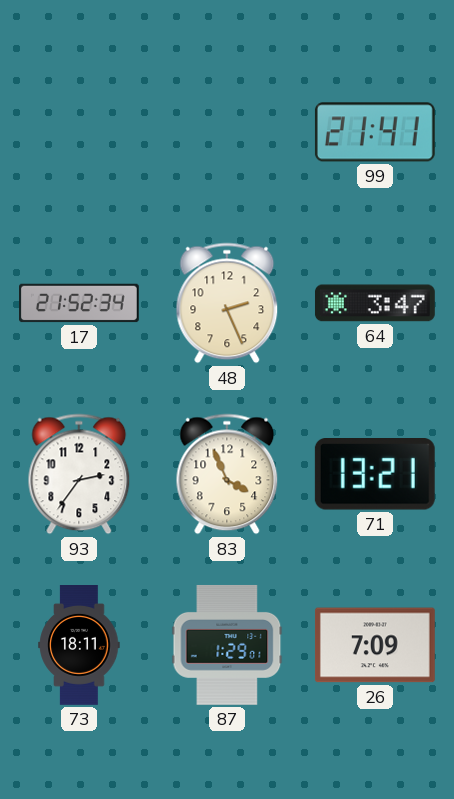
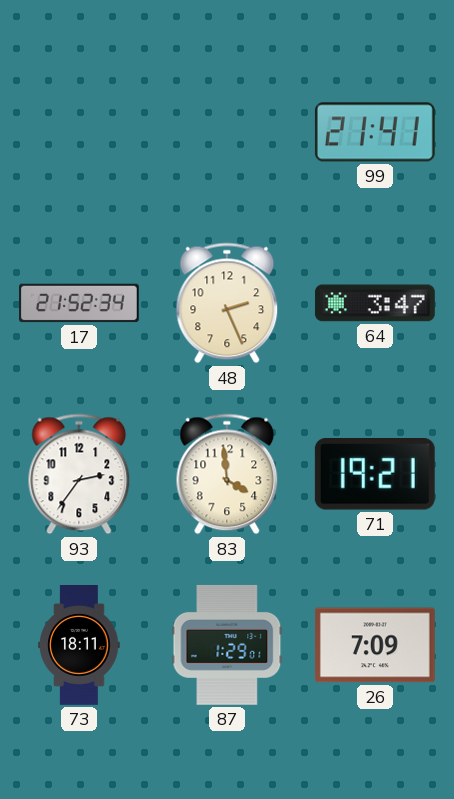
83: 3:56 -> 3:59
71: 13:21 -> 19:21
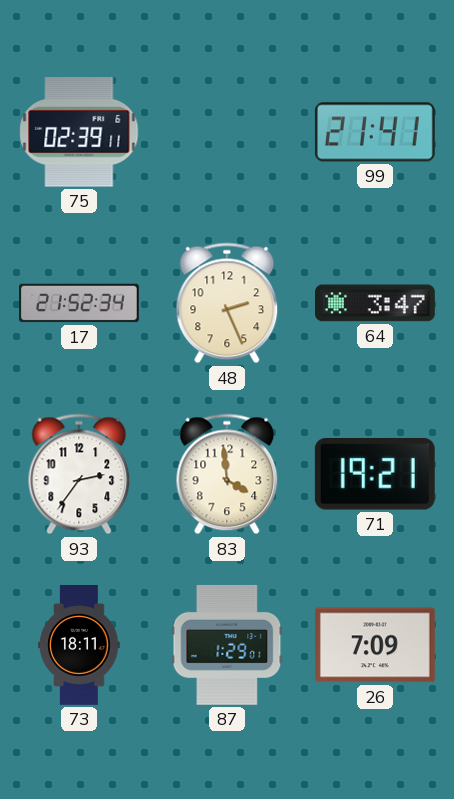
75: none -> 02:39
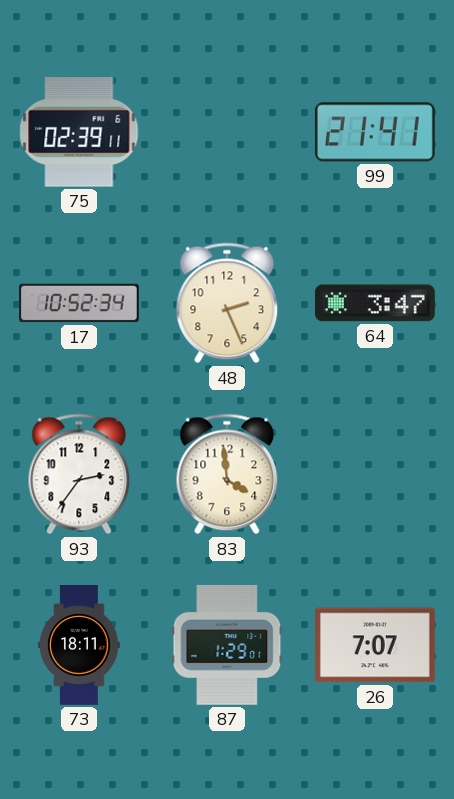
17: 21:52 -> 10:52
71: 19:21 -> none
26: 7:09 -> 7:07
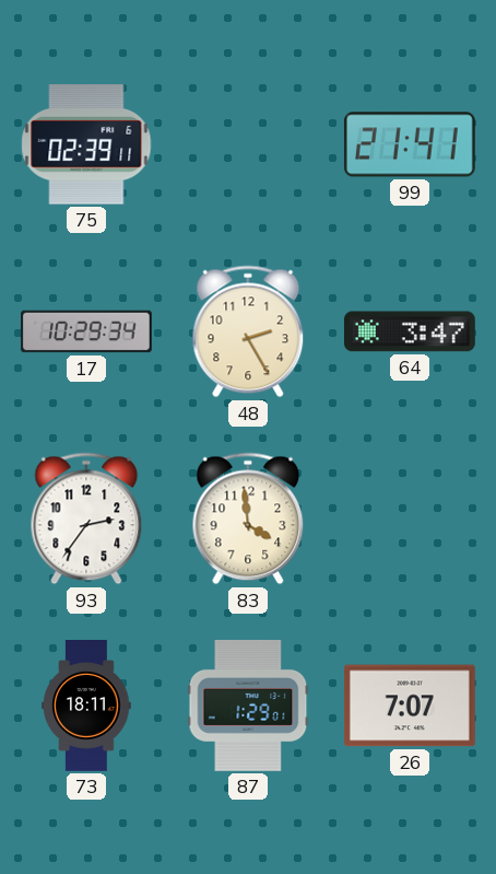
17: 10:52 -> 10:29
48: 2:26 -> 2:25
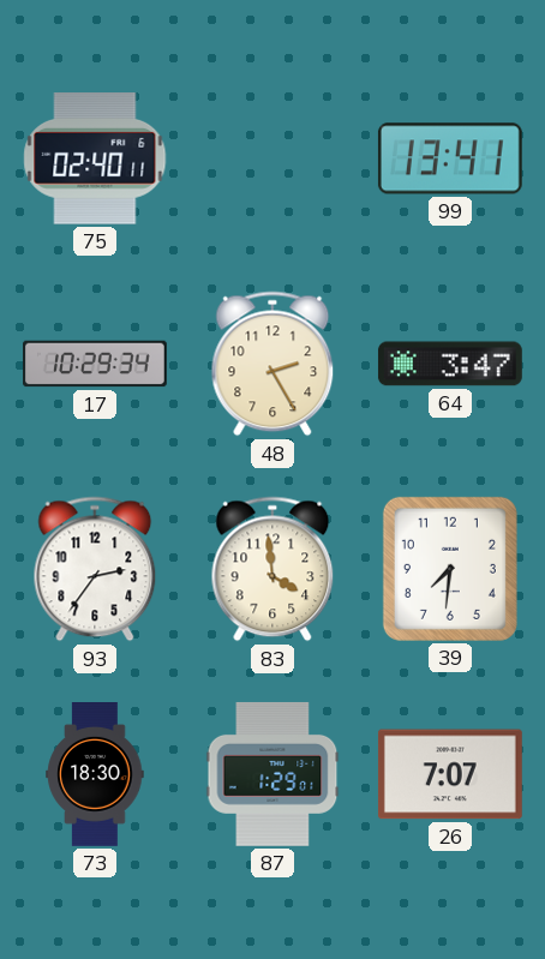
75: 02:39 -> 02:40
99: 21:41 -> 13:41
39: none -> 7:31
73: 18:11 -> 18:30
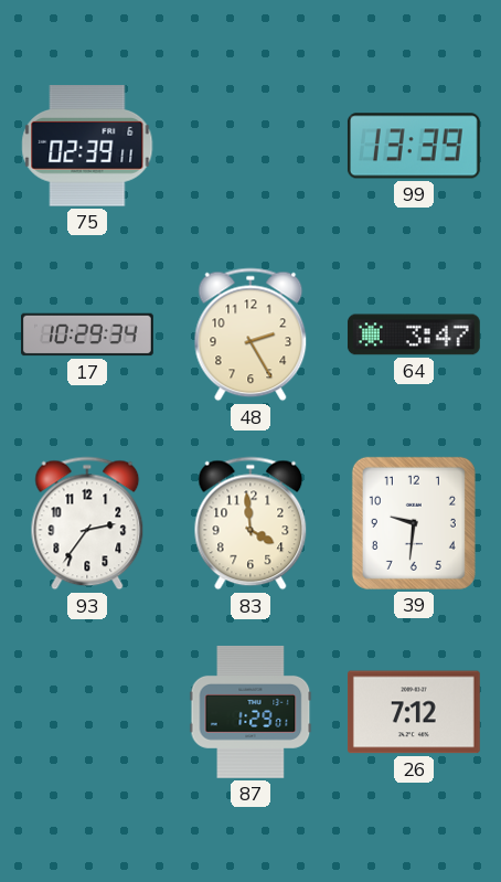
75: 02:40 -> 02:39
99: 13:41 -> 13:39
39: 7:31 -> 9:31
73: 18:30 -> none
26: 7:07 -> 7:12
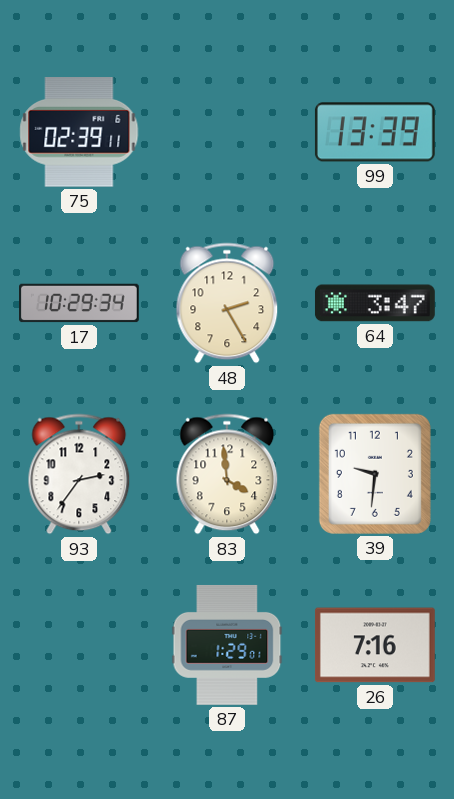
26: 7:12 -> 7:16
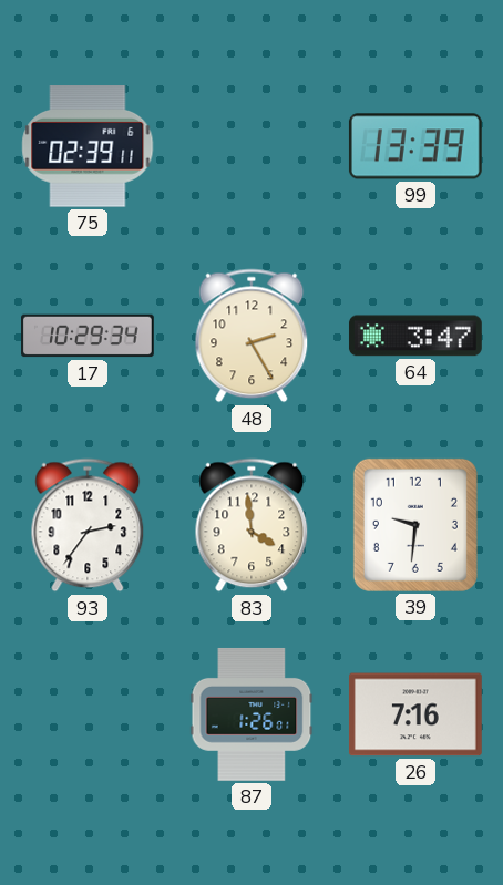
87: 1:29 -> 1:26
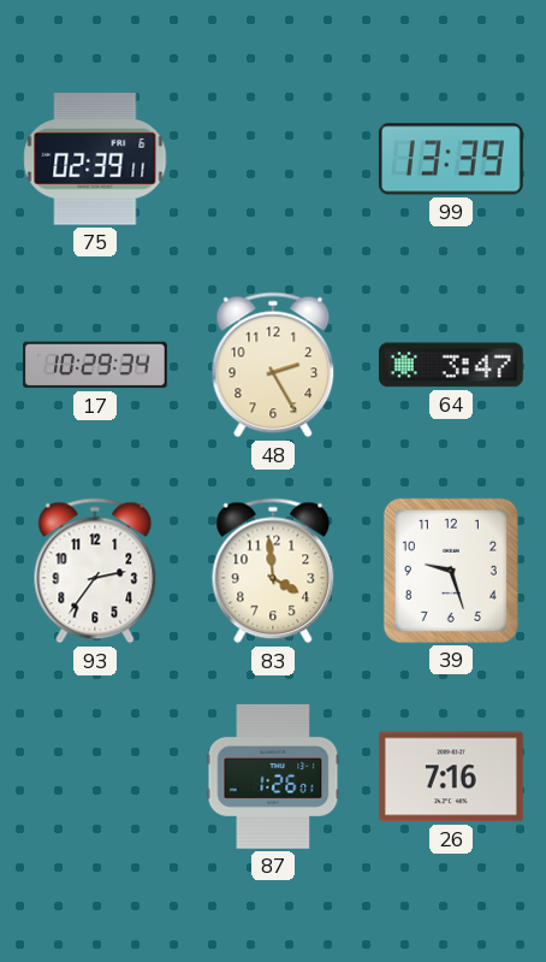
39: 9:31 -> 9:27
